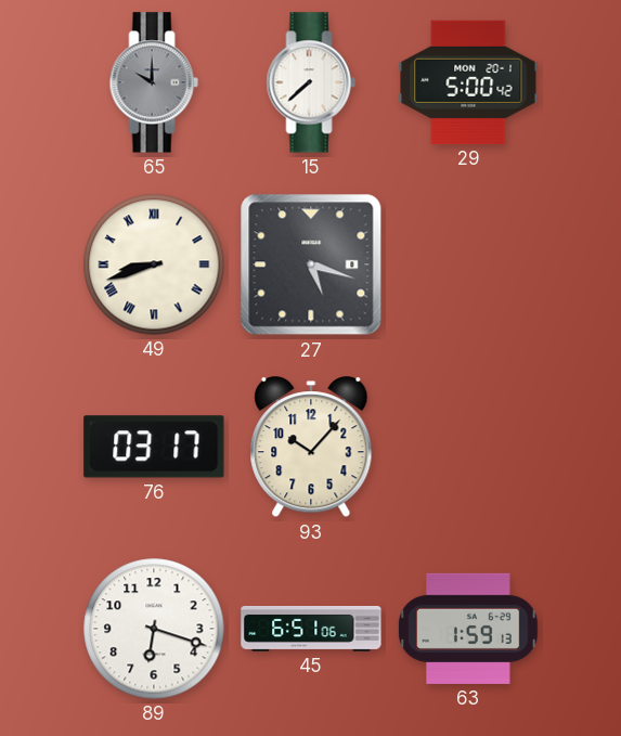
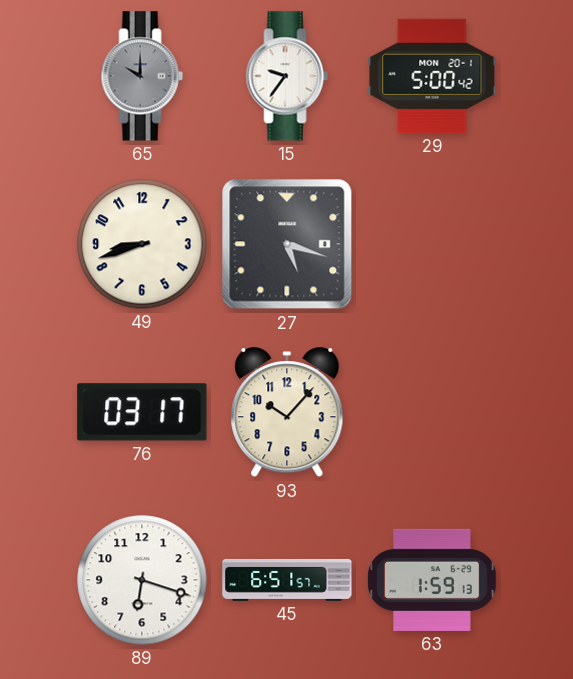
15: 7:38 -> 9:36
49 numerals: Roman -> Arabic
45: 6:51:06 -> 6:51:57
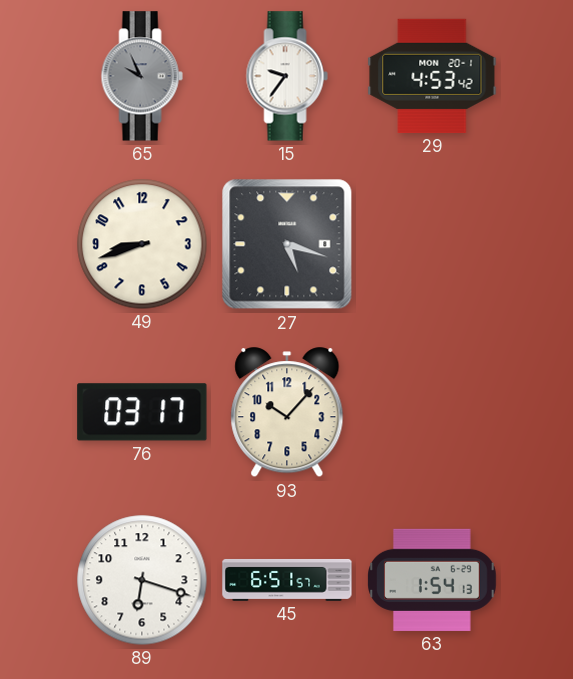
65: 10:00 -> 9:56
29: 5:00 -> 4:53
63: 1:59 -> 1:54
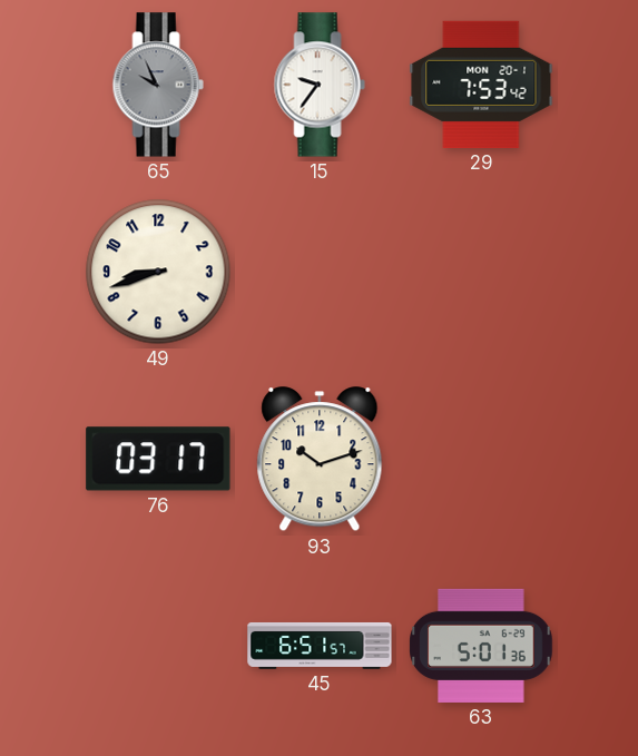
29: 4:53 -> 7:53
27: 5:18 -> none
93: 10:07 -> 10:12
89: 6:18 -> none
63: 1:54 -> 5:01
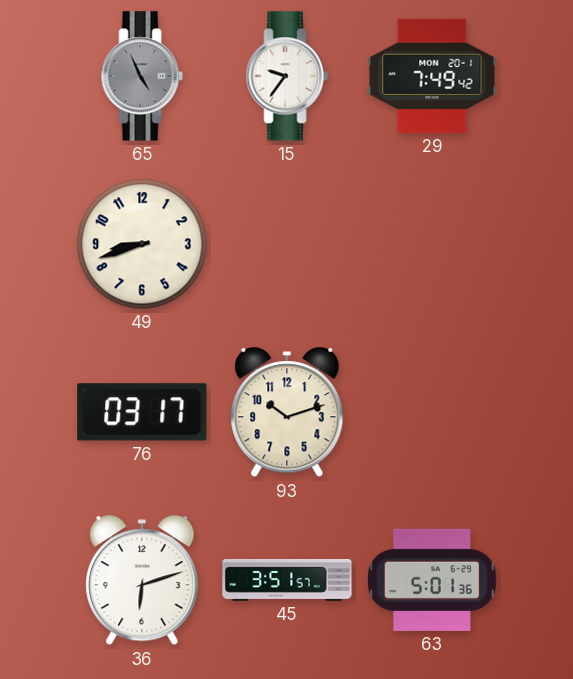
65: 9:56 -> 4:56
29: 7:53 -> 7:49
36: none -> 6:12
45: 6:51 -> 3:51
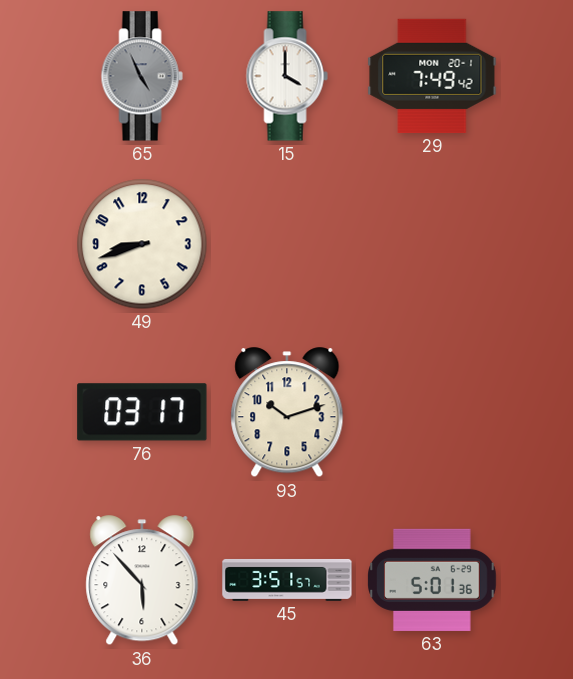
15: 9:36 -> 4:00
36: 6:12 -> 5:53
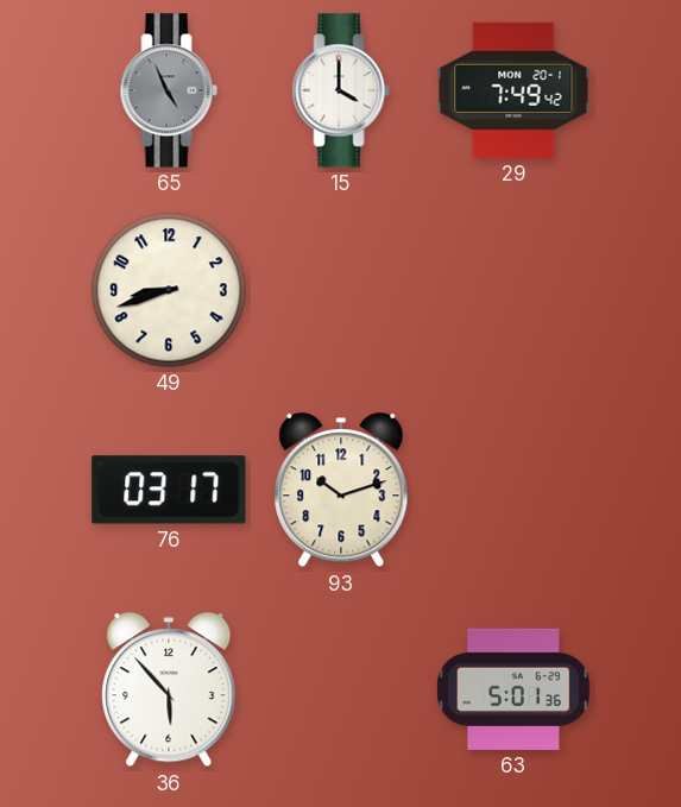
45: 3:51 -> none
